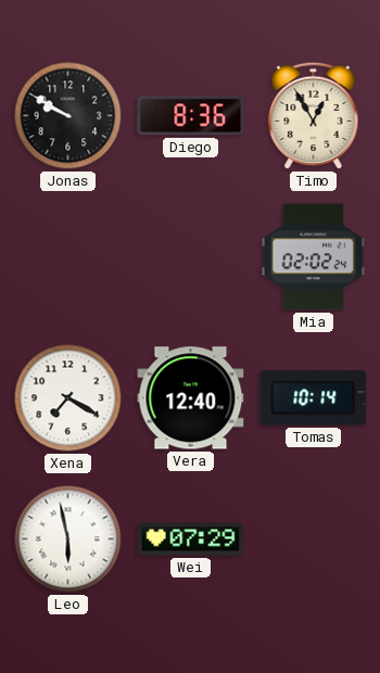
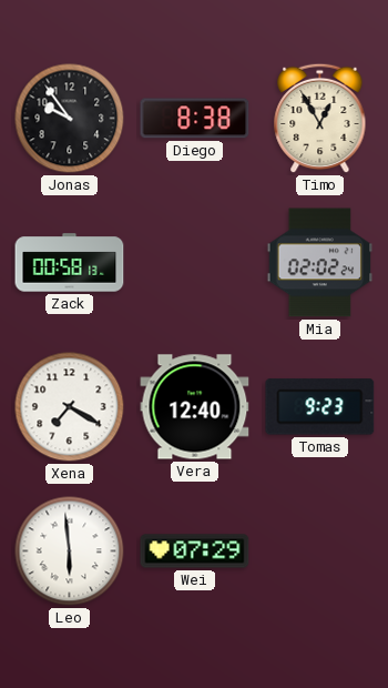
Jonas: 9:50 -> 9:54
Diego: 8:36 -> 8:38
Zack: none -> 00:58
Tomas: 10:14 -> 9:23
Leo: 5:58 -> 5:59
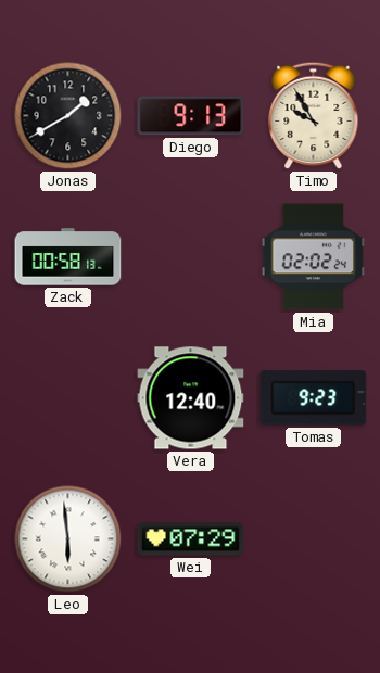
Jonas: 9:54 -> 1:40
Diego: 8:38 -> 9:13
Timo: 12:55 -> 9:55
Xena: 7:20 -> none
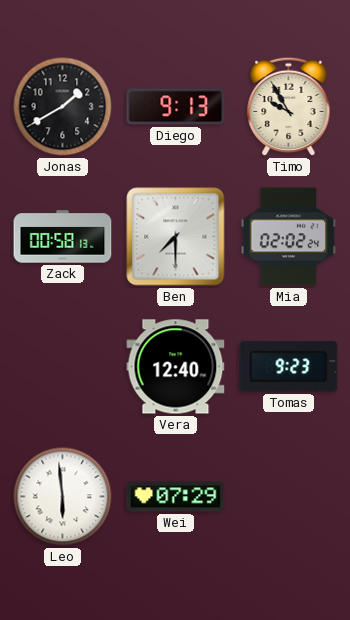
Ben: none -> 7:30
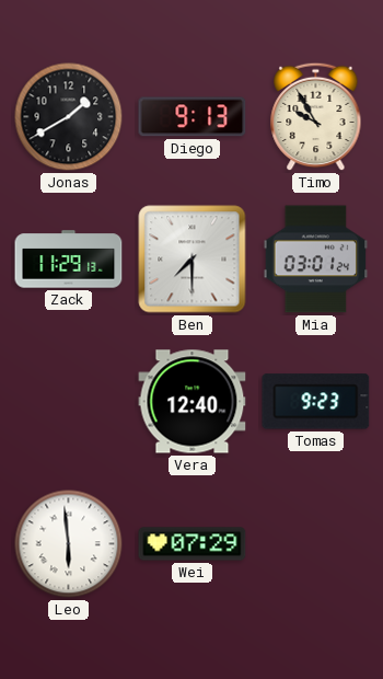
Zack: 00:58 -> 11:29
Mia: 02:02 -> 03:01
